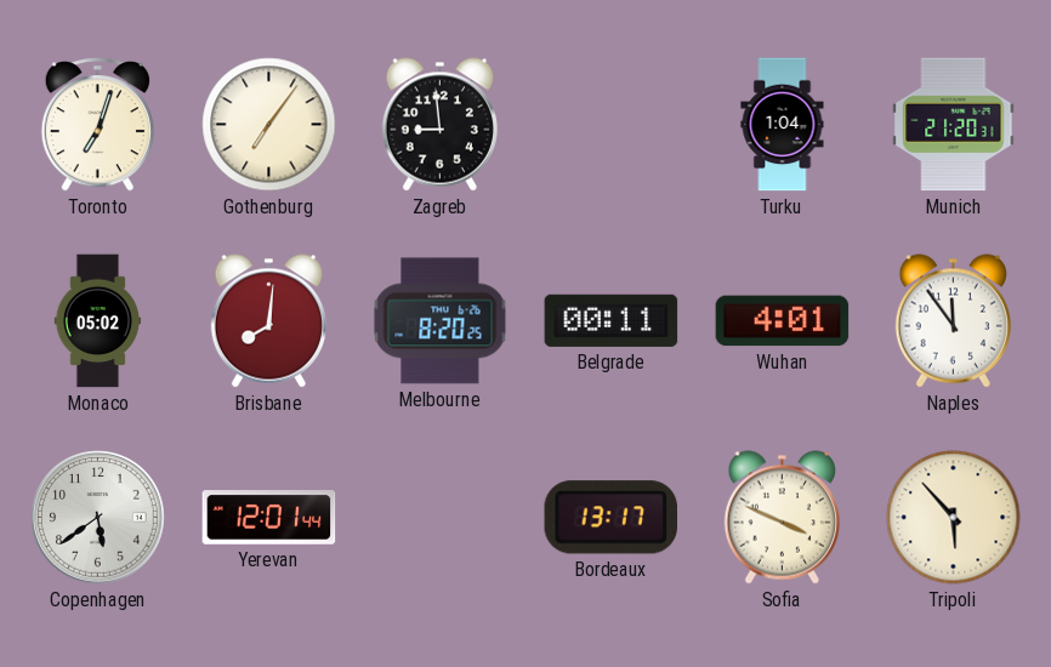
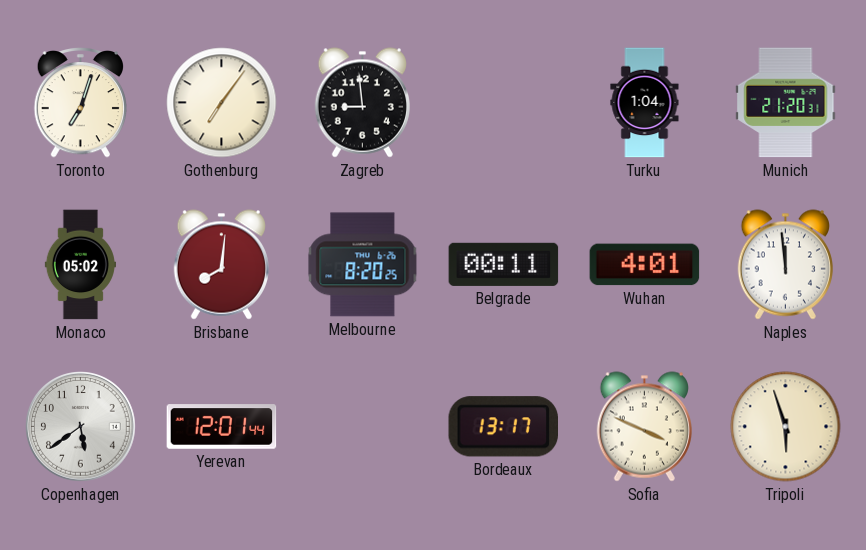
Naples: 11:54 -> 11:59
Tripoli: 5:53 -> 5:57
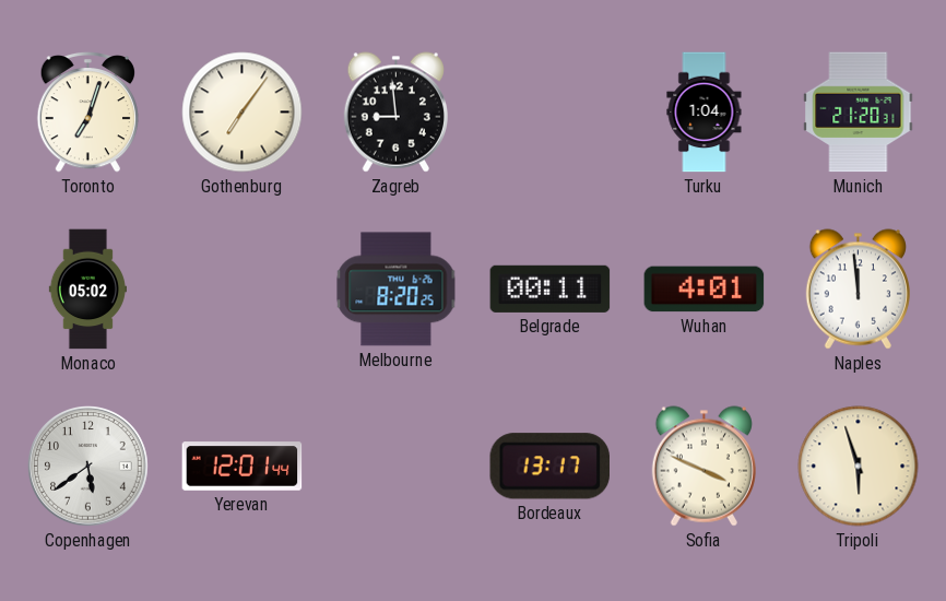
Brisbane: 8:01 -> none
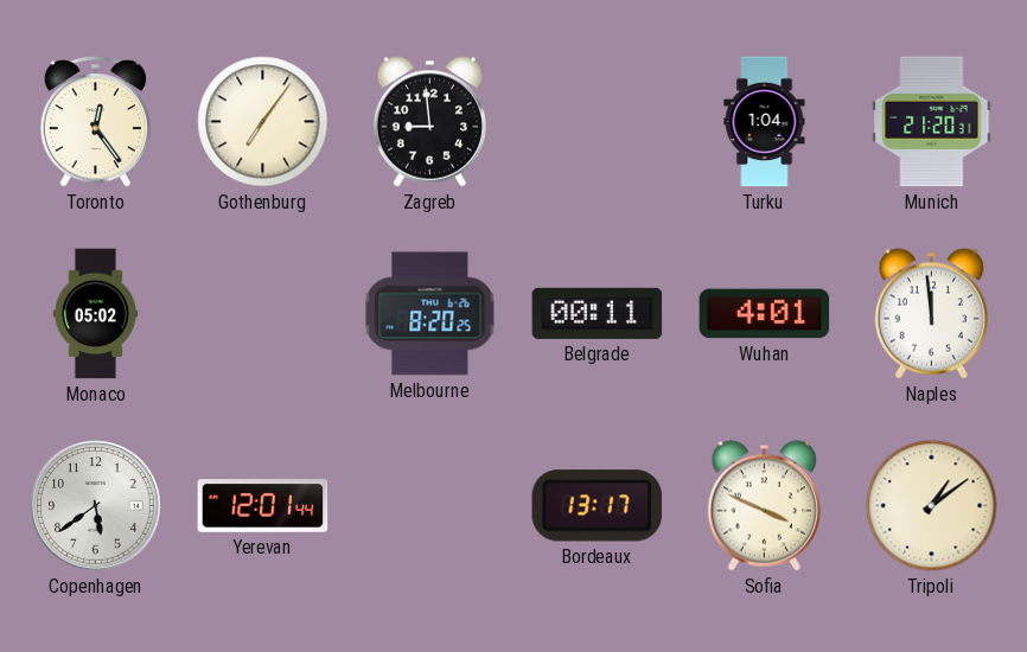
Toronto: 7:03 -> 12:24
Tripoli: 5:57 -> 1:09
